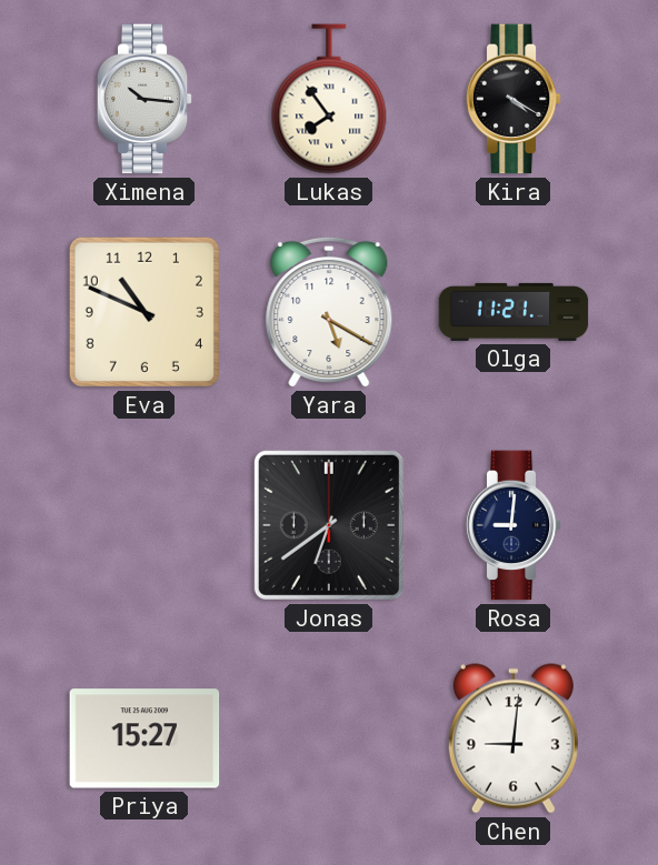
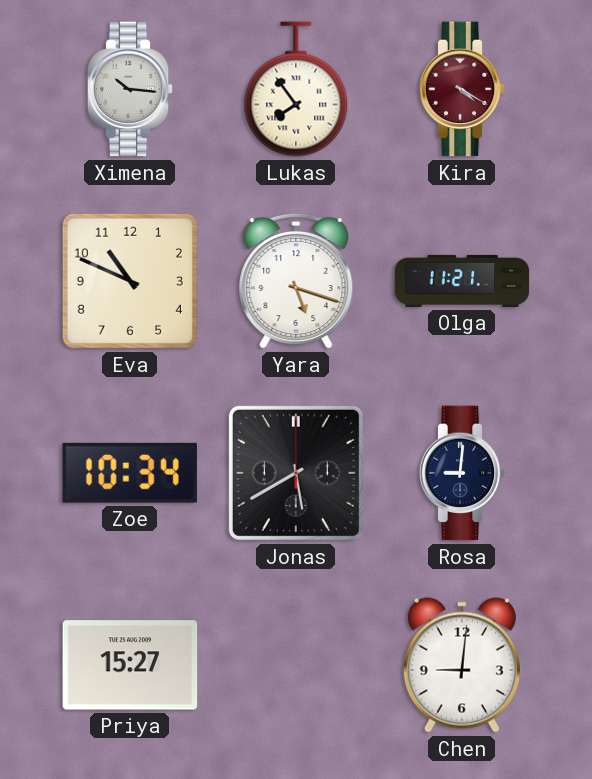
Kira dial: black -> burgundy
Yara: 5:20 -> 5:18
Zoe: none -> 10:34
Jonas: 6:39 -> 5:40
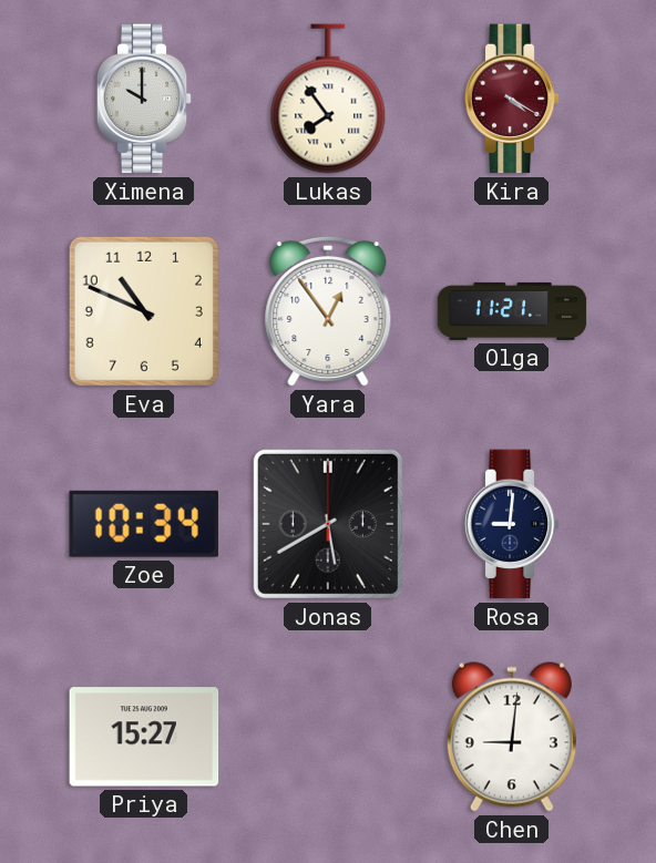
Ximena: 10:16 -> 10:00
Yara: 5:18 -> 12:54
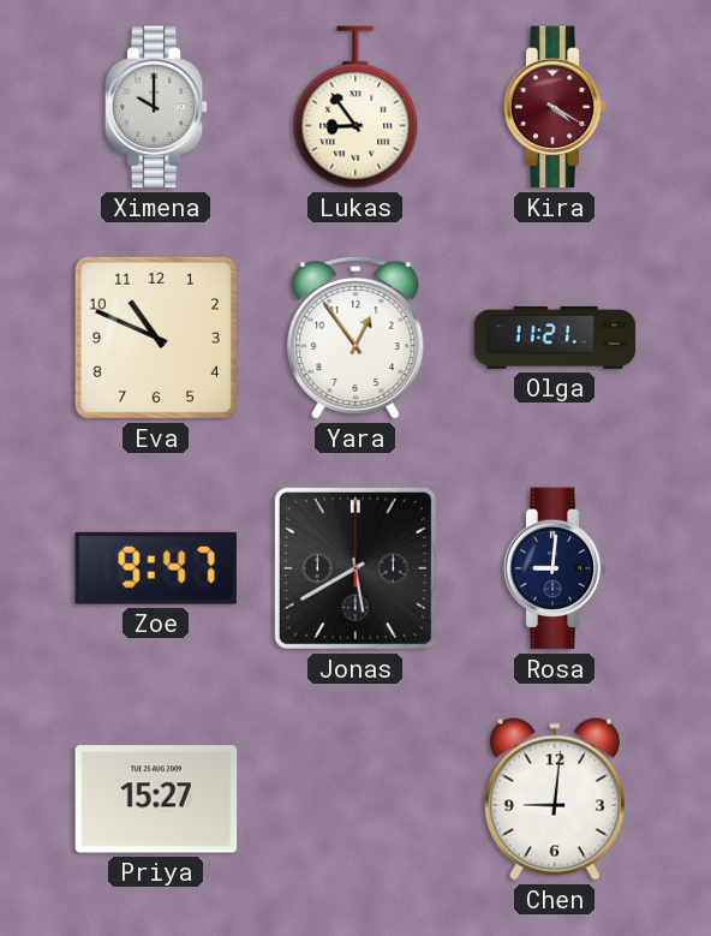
Lukas: 7:54 -> 8:54
Zoe: 10:34 -> 9:47
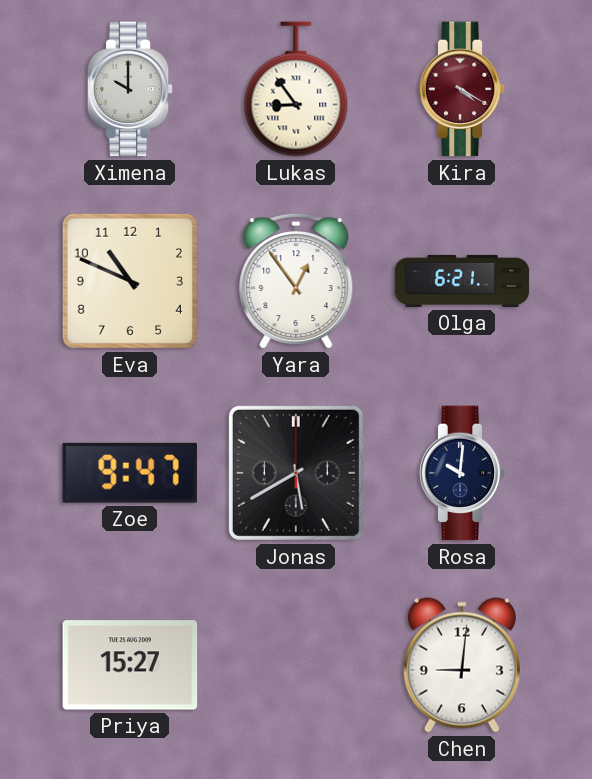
Olga: 11:21 -> 6:21
Rosa: 9:01 -> 10:01
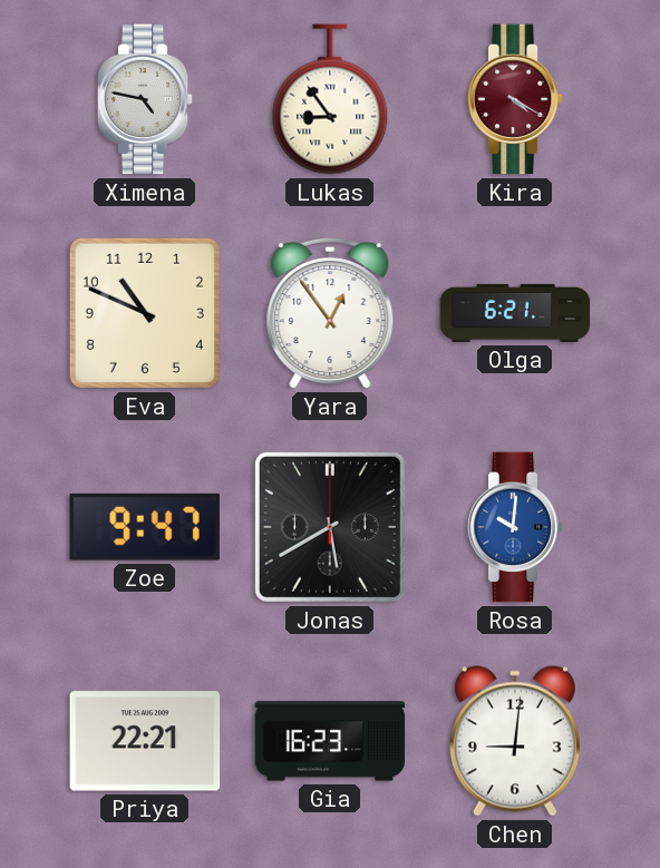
Ximena: 10:00 -> 4:47
Rosa dial: navy -> blue
Priya: 15:27 -> 22:21
Gia: none -> 16:23
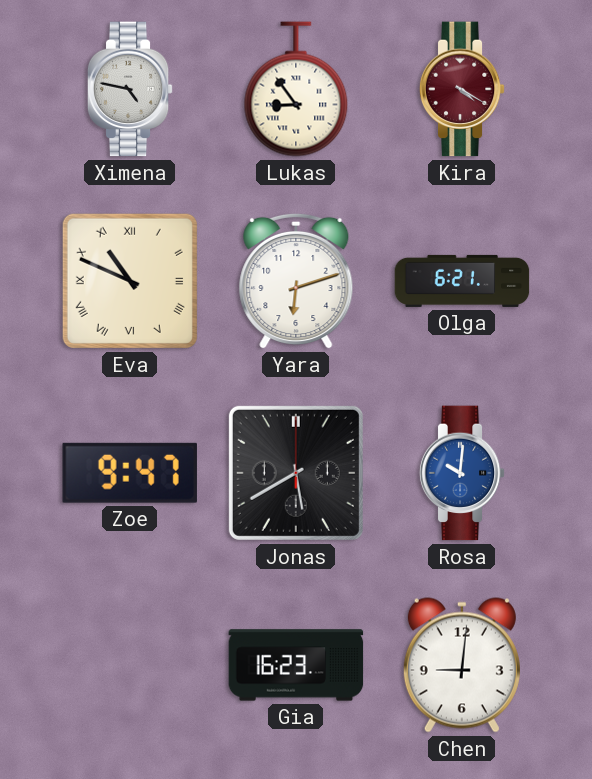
Eva numerals: Arabic -> Roman
Yara: 12:54 -> 6:12
Priya: 22:21 -> none
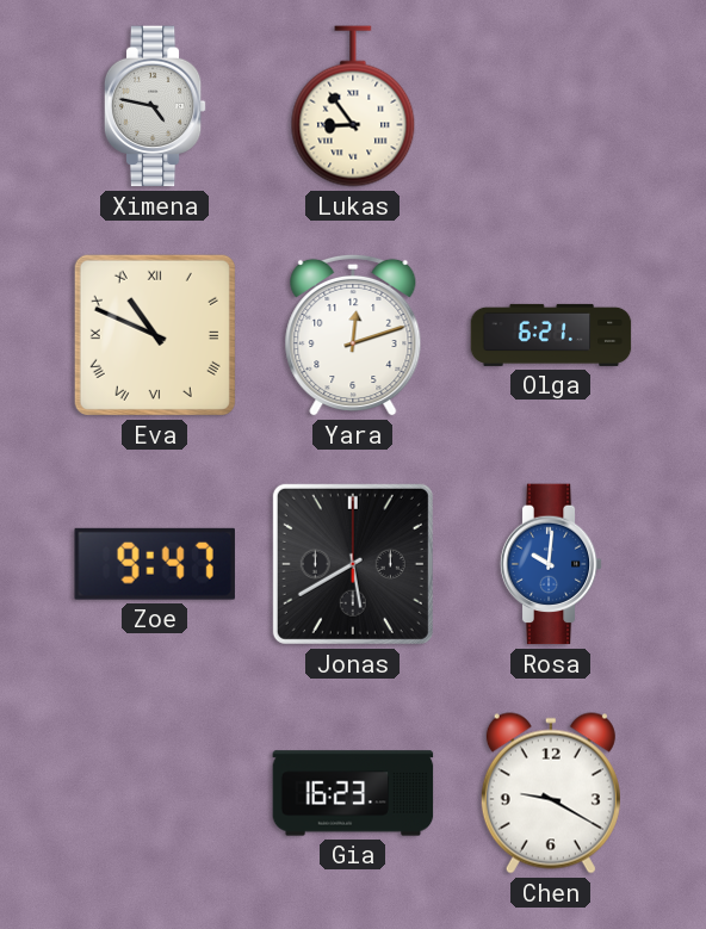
Kira: 4:20 -> none
Yara: 6:12 -> 12:12
Chen: 9:01 -> 9:20
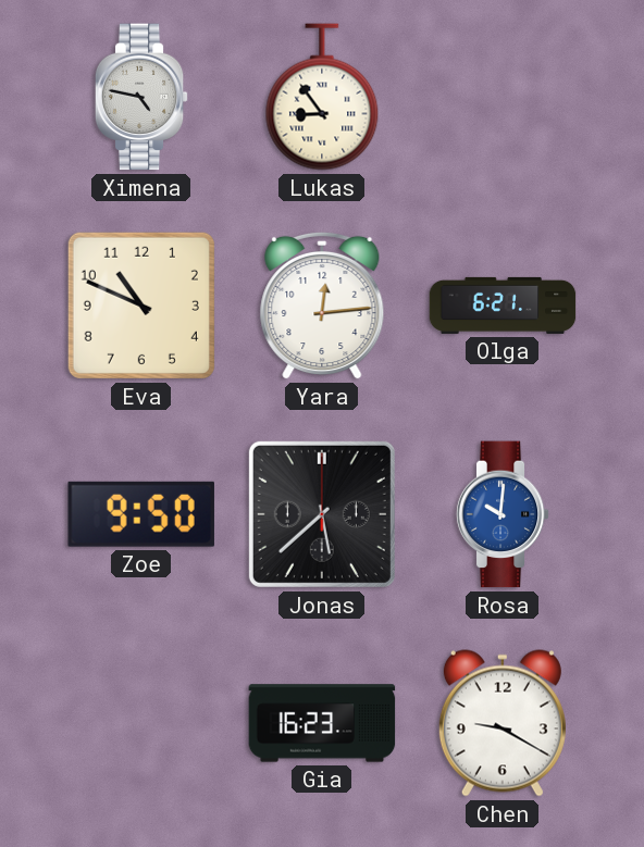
Eva numerals: Roman -> Arabic
Yara: 12:12 -> 12:14
Zoe: 9:47 -> 9:50
Jonas: 5:40 -> 5:38
